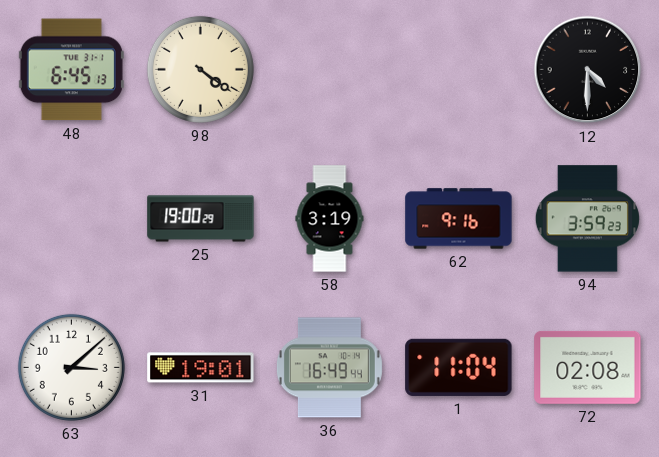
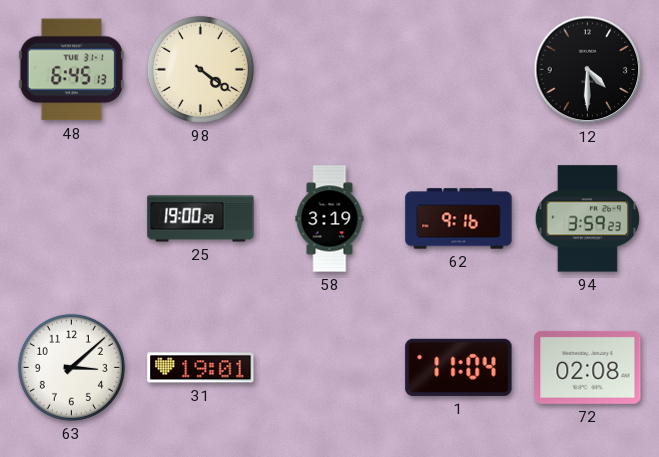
36: 16:49 -> none
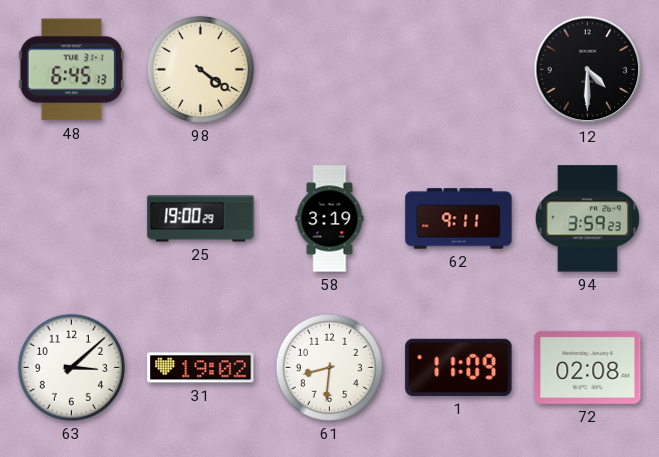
62: 9:16 -> 9:11
31: 19:01 -> 19:02
61: none -> 8:31
1: 11:04 -> 11:09
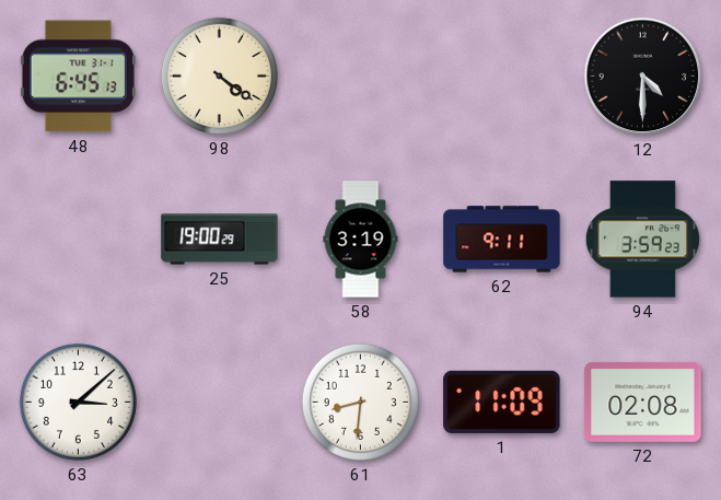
31: 19:02 -> none
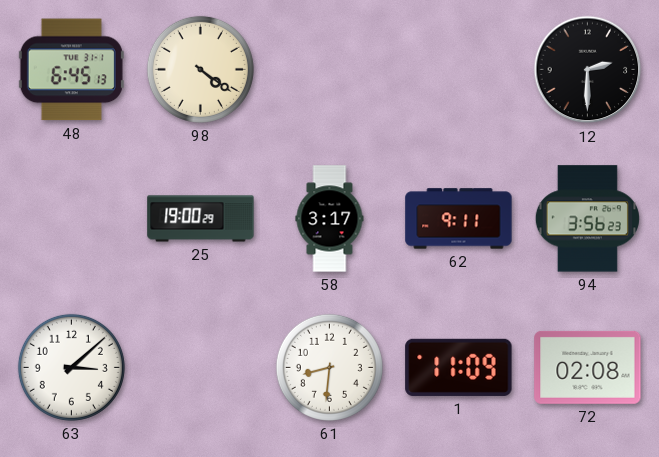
12: 4:30 -> 2:30
58: 3:19 -> 3:17
94: 3:59 -> 3:56
